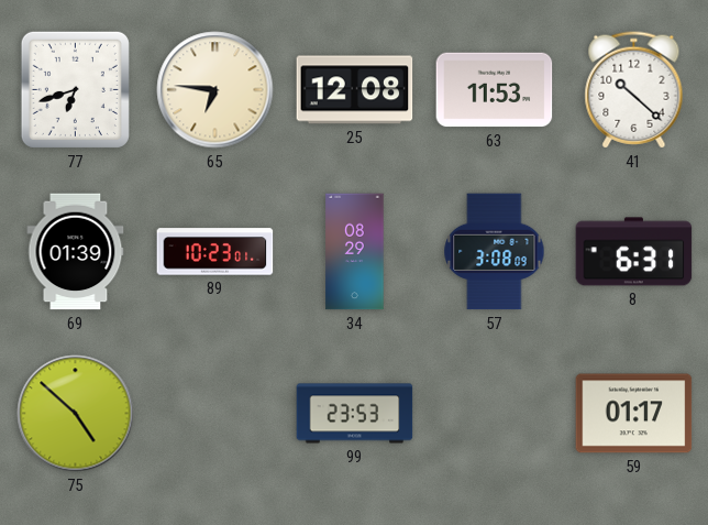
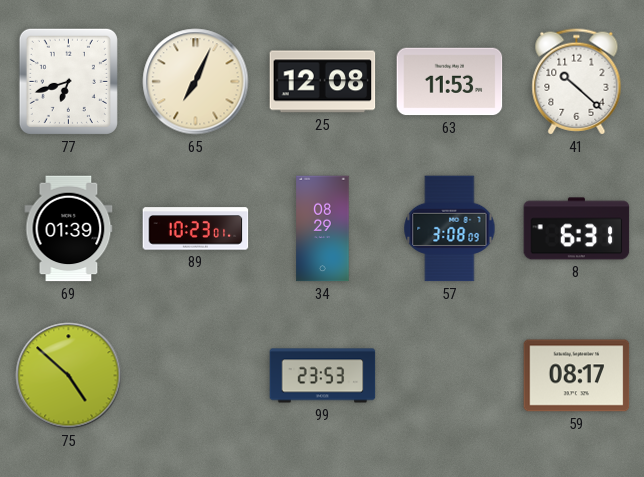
65: 6:46 -> 7:04
59: 01:17 -> 08:17
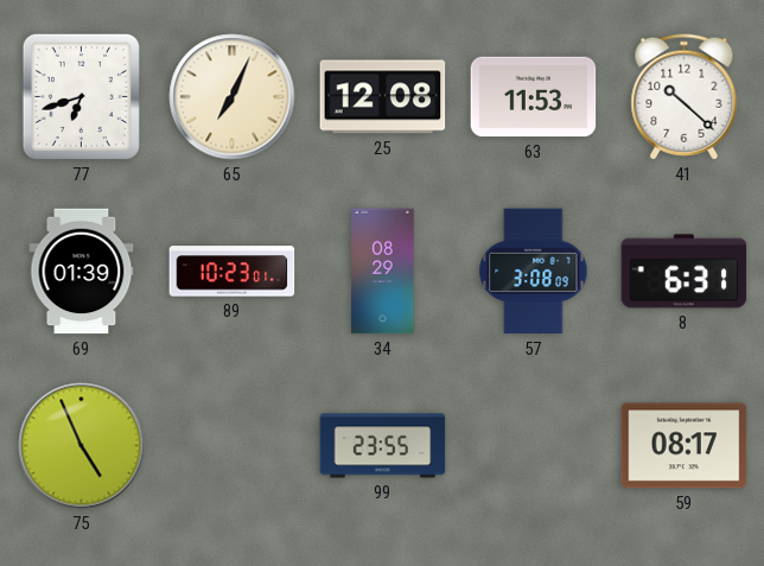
75: 4:52 -> 4:56
99: 23:53 -> 23:55
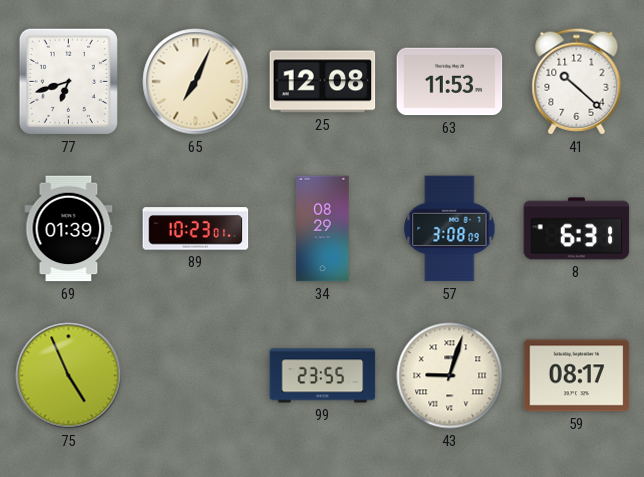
43: none -> 9:03
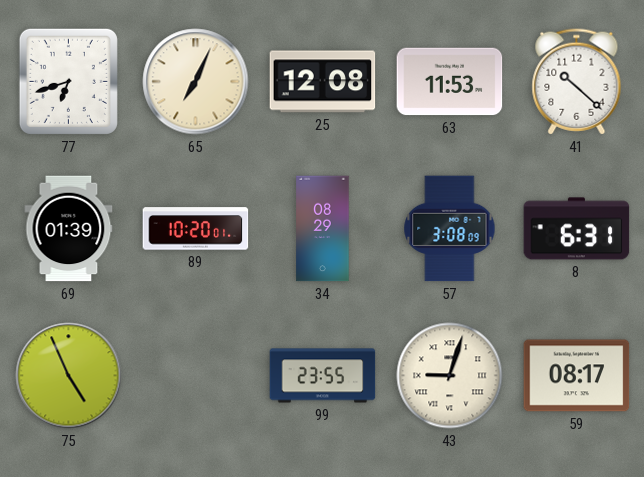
89: 10:23 -> 10:20
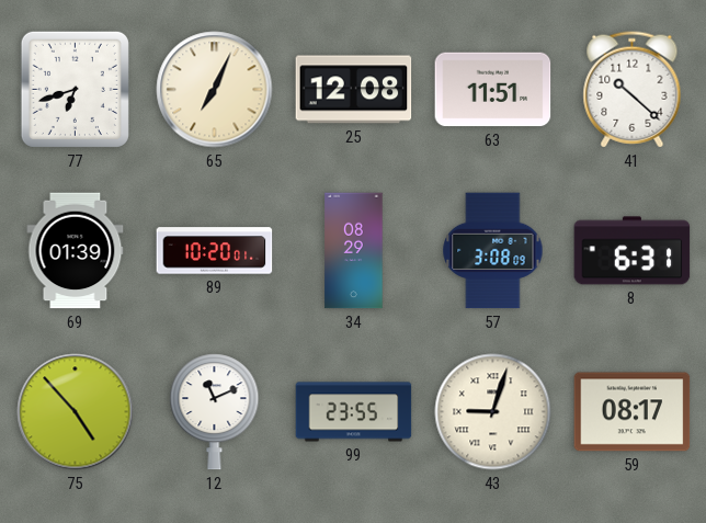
63: 11:53 -> 11:51
75: 4:56 -> 4:53
12: none -> 11:11
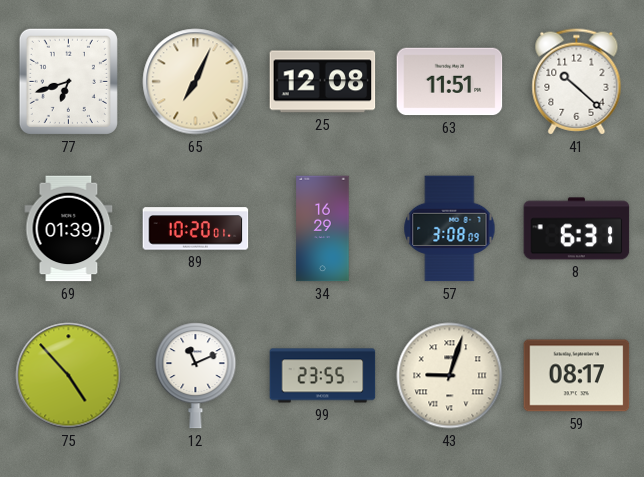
34: 08:29 -> 16:29
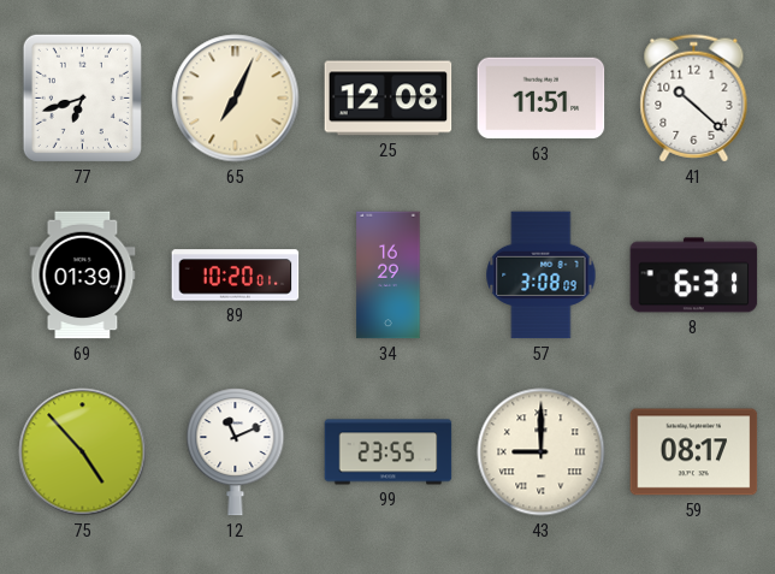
43: 9:03 -> 9:00
